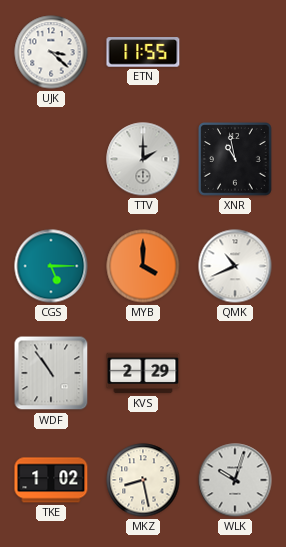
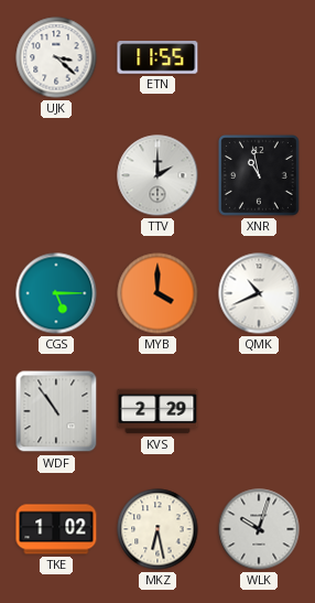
MKZ: 8:28 -> 6:28
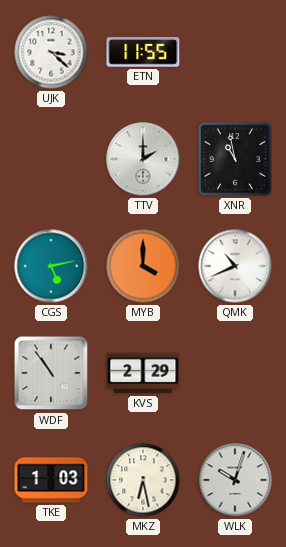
CGS: 5:15 -> 5:13
TKE: 1:02 -> 1:03
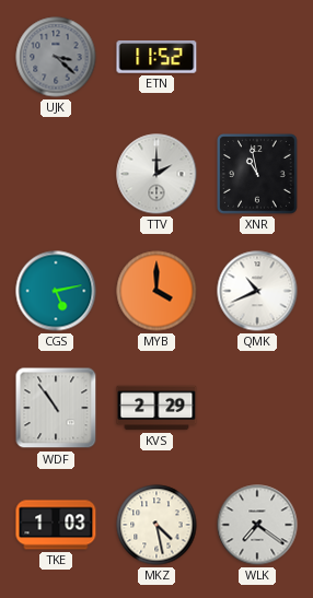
UJK dial: white -> grey
ETN: 11:55 -> 11:52
MKZ: 6:28 -> 4:28
WLK: 10:03 -> 7:21
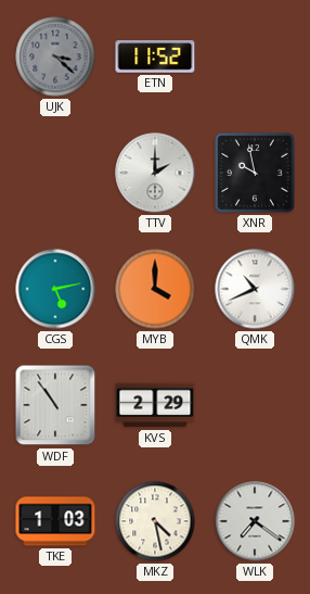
XNR: 10:58 -> 9:58
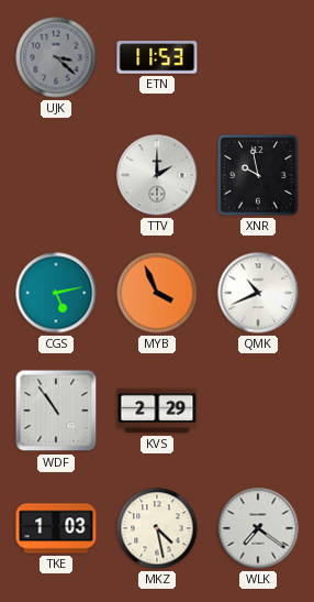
ETN: 11:52 -> 11:53
MYB: 4:00 -> 3:56
